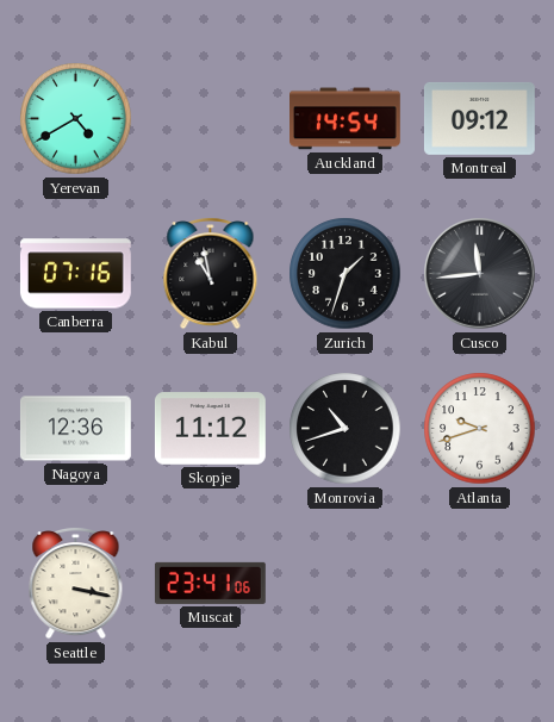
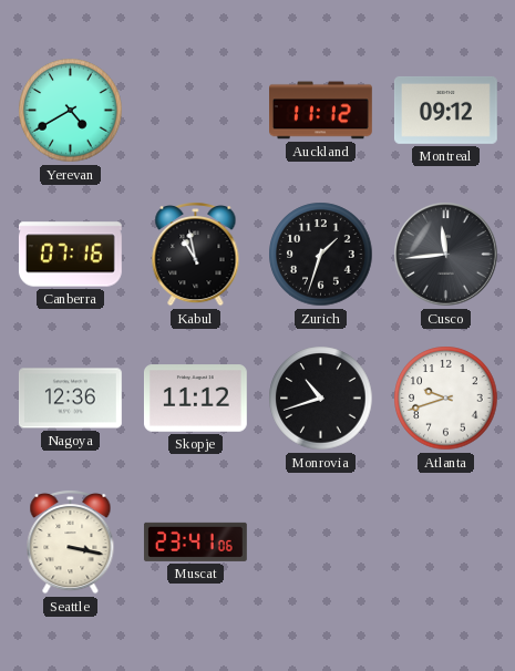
Auckland: 14:54 -> 11:12
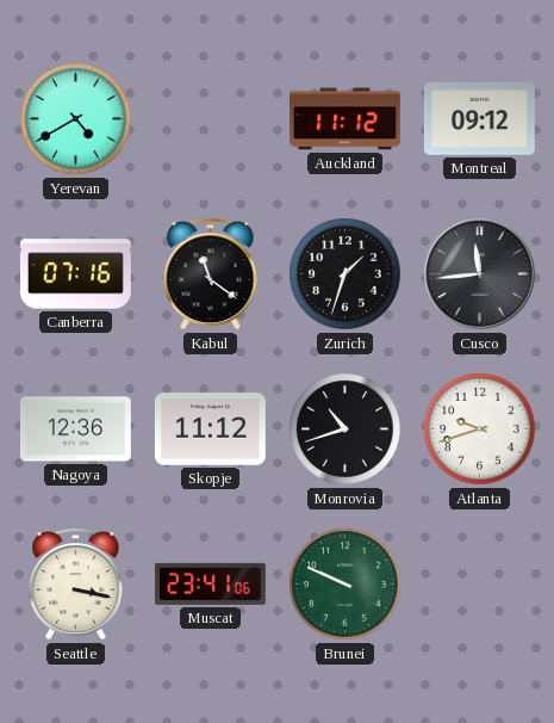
Kabul: 10:58 -> 11:21
Brunei: none -> 9:49
